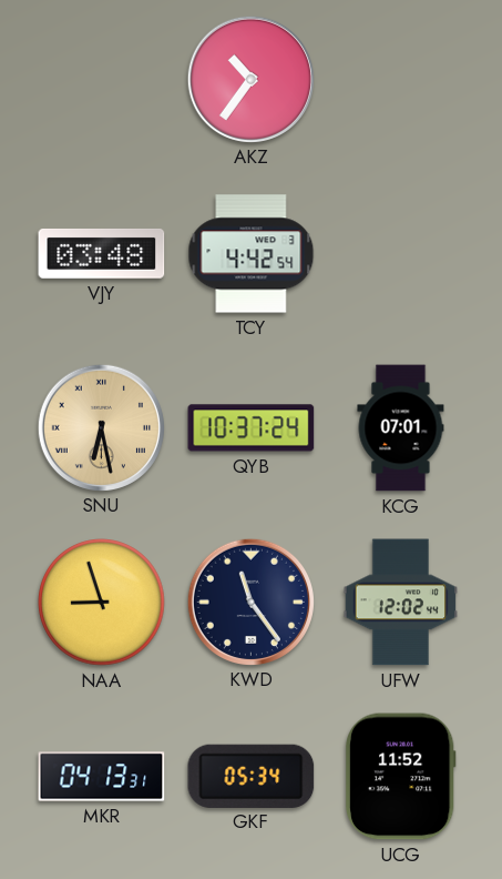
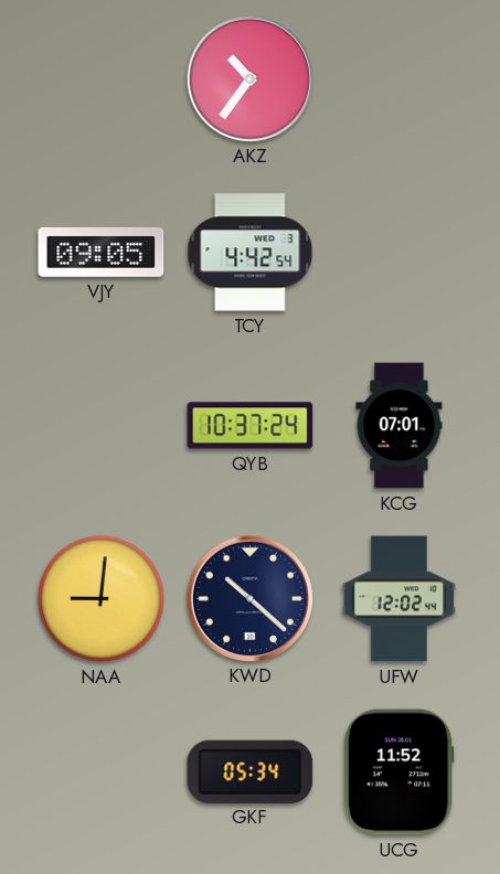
VJY: 03:48 -> 09:05
SNU: 6:28 -> none
NAA: 8:57 -> 9:01
KWD: 11:24 -> 10:22
MKR: 04:13 -> none
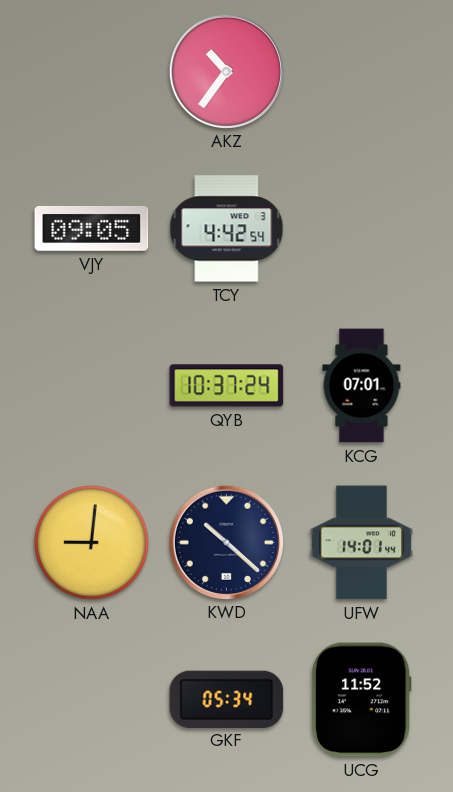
UFW: 12:02 -> 14:01
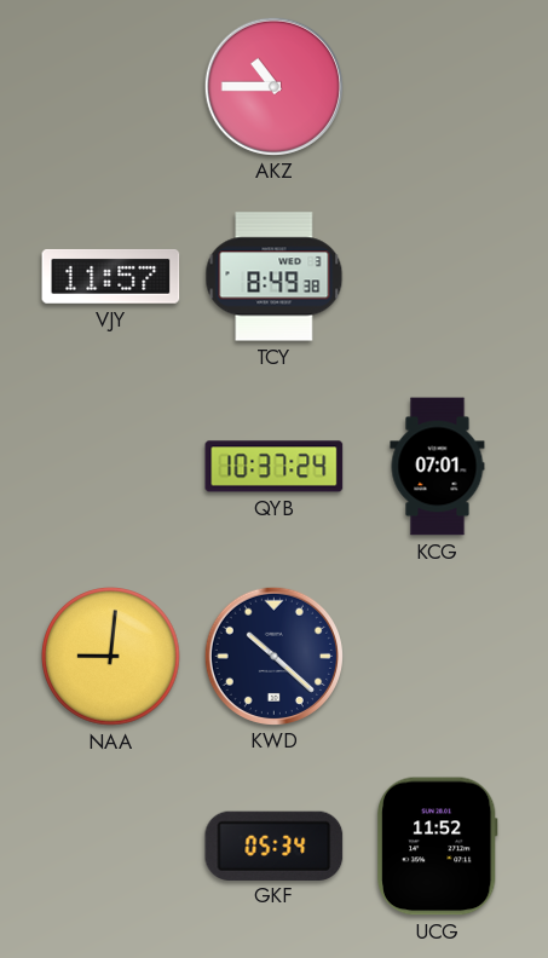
AKZ: 10:36 -> 10:45
VJY: 09:05 -> 11:57
TCY: 4:42 -> 8:49
UFW: 14:01 -> none
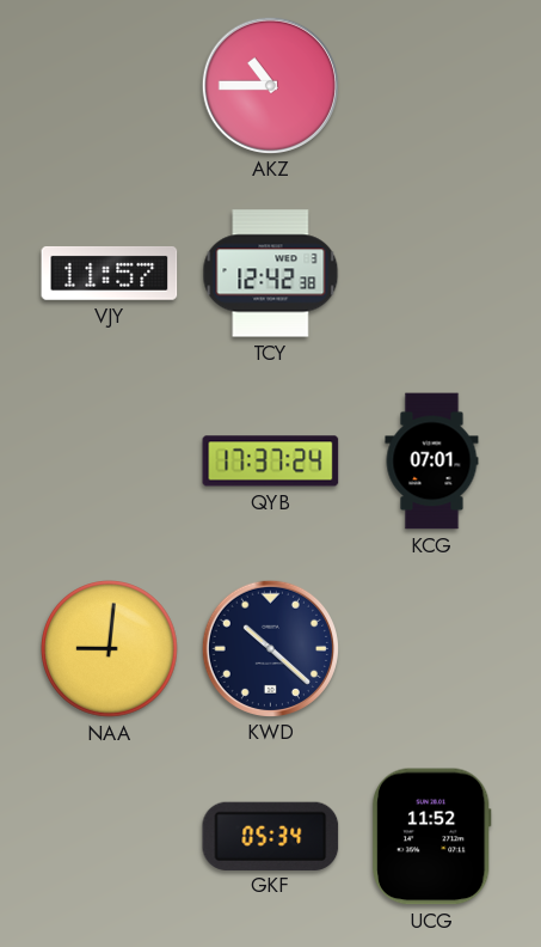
TCY: 8:49 -> 12:42
QYB: 10:37 -> 17:37
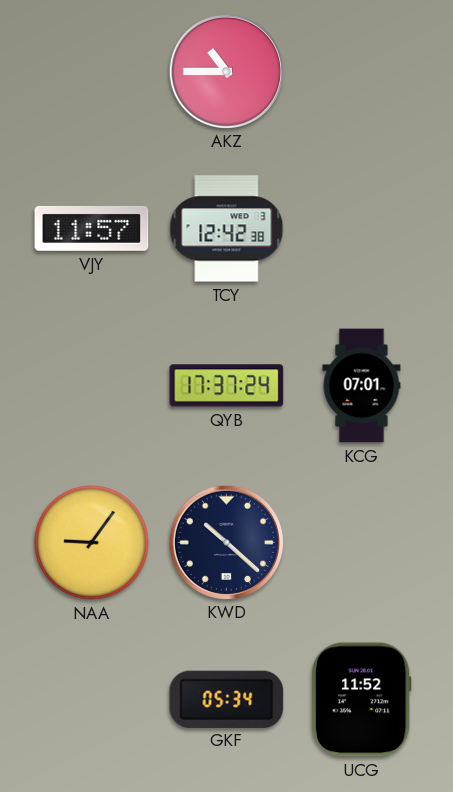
NAA: 9:01 -> 9:06
